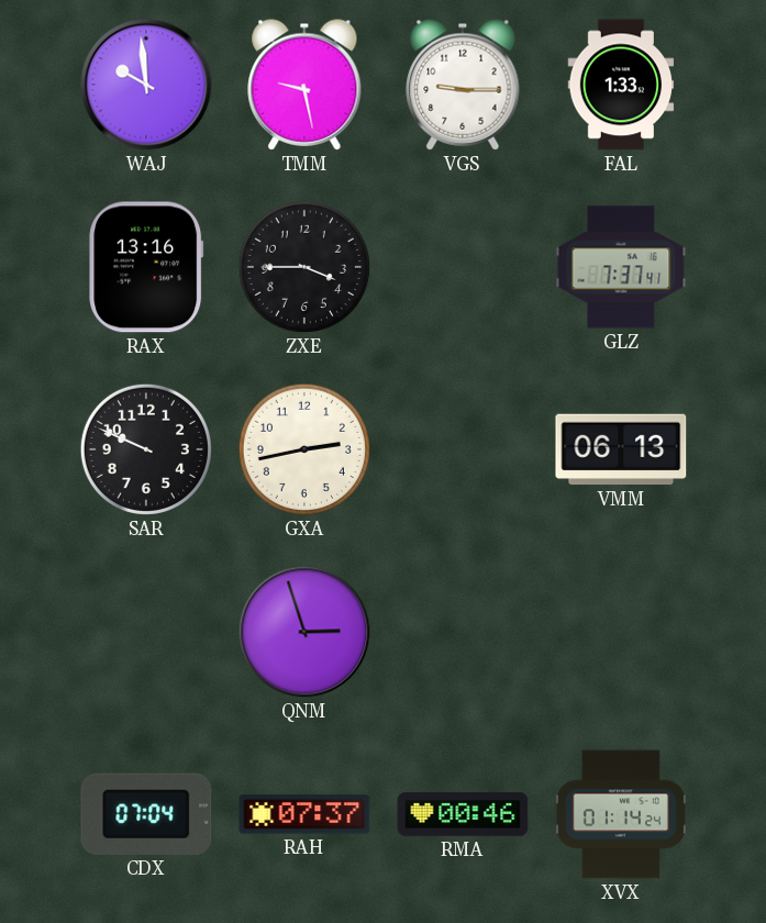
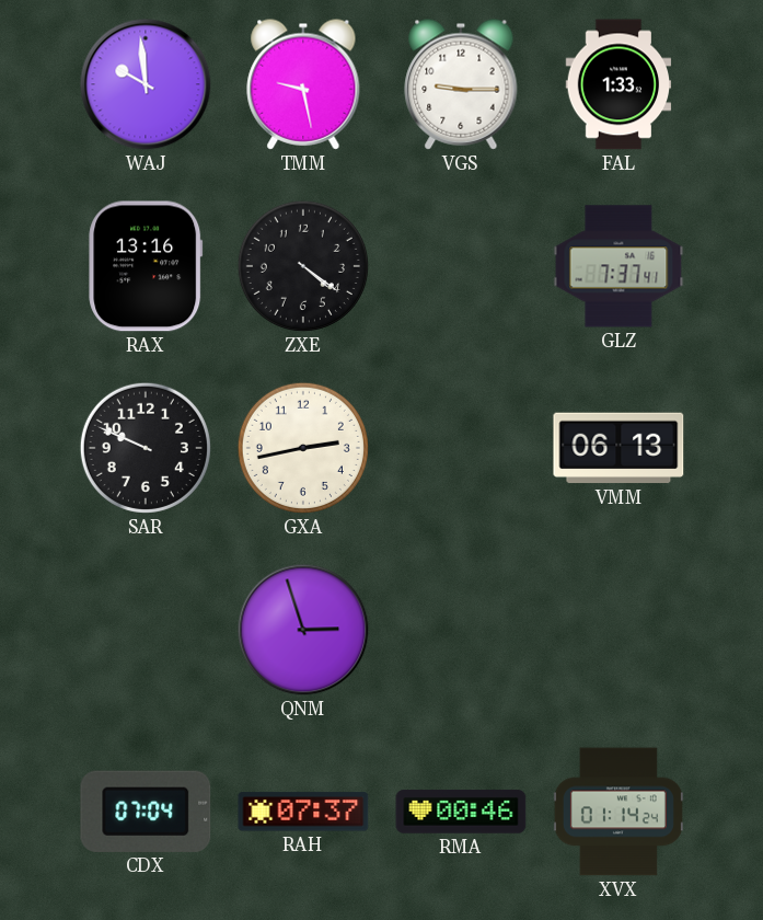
ZXE: 3:45 -> 4:21
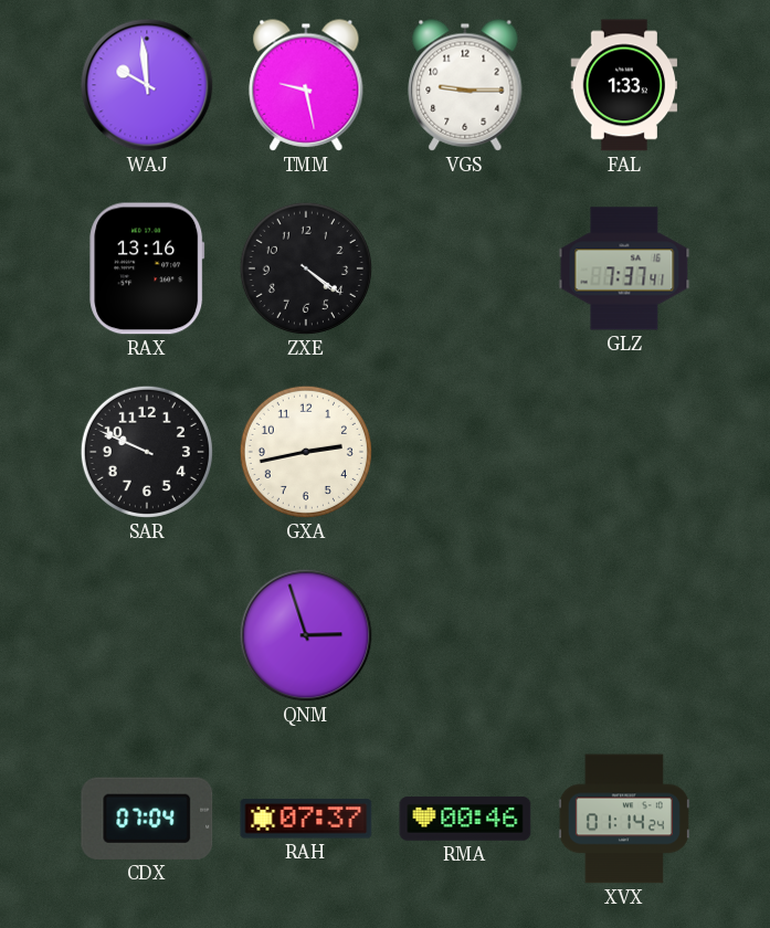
VMM: 06:13 -> none
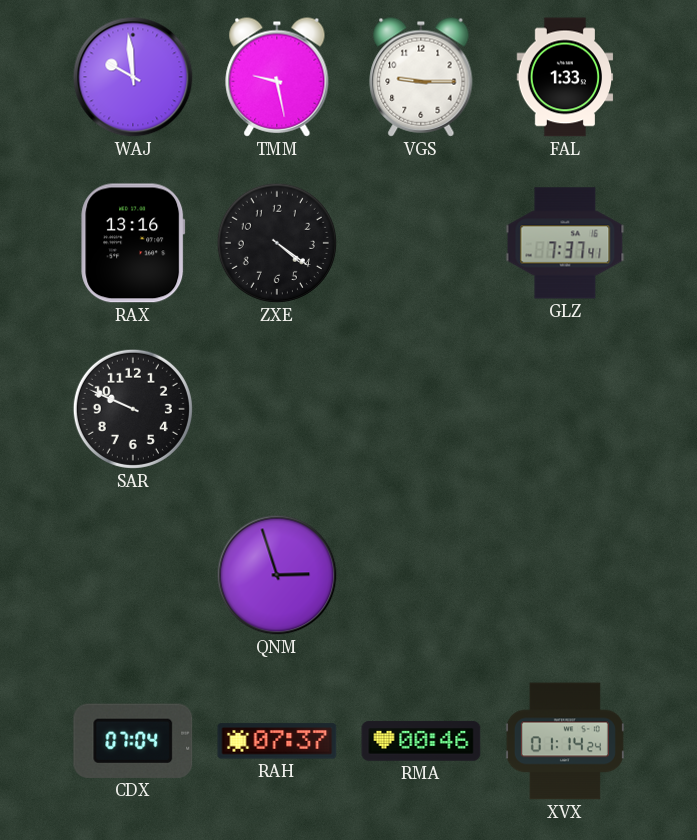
GXA: 2:43 -> none
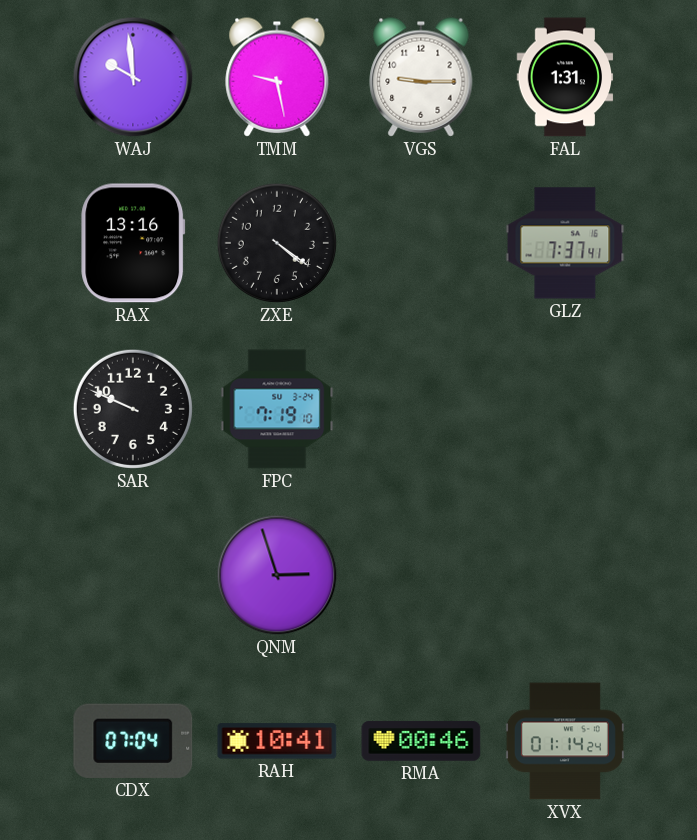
FAL: 1:33 -> 1:31
FPC: none -> 7:19
RAH: 07:37 -> 10:41
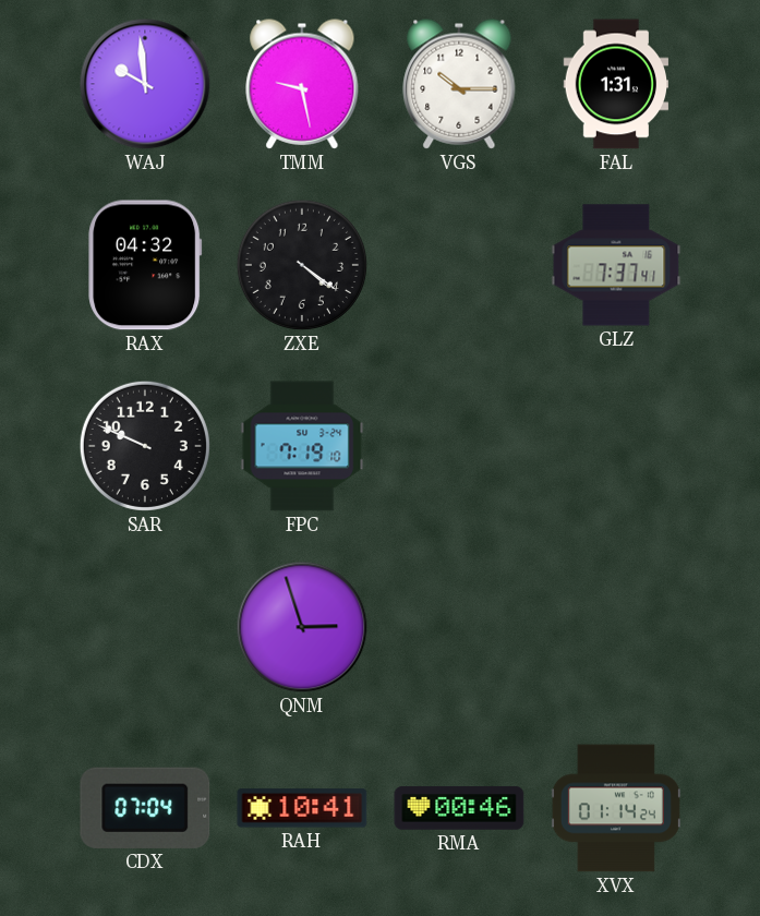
VGS: 9:15 -> 10:15
RAX: 13:16 -> 04:32
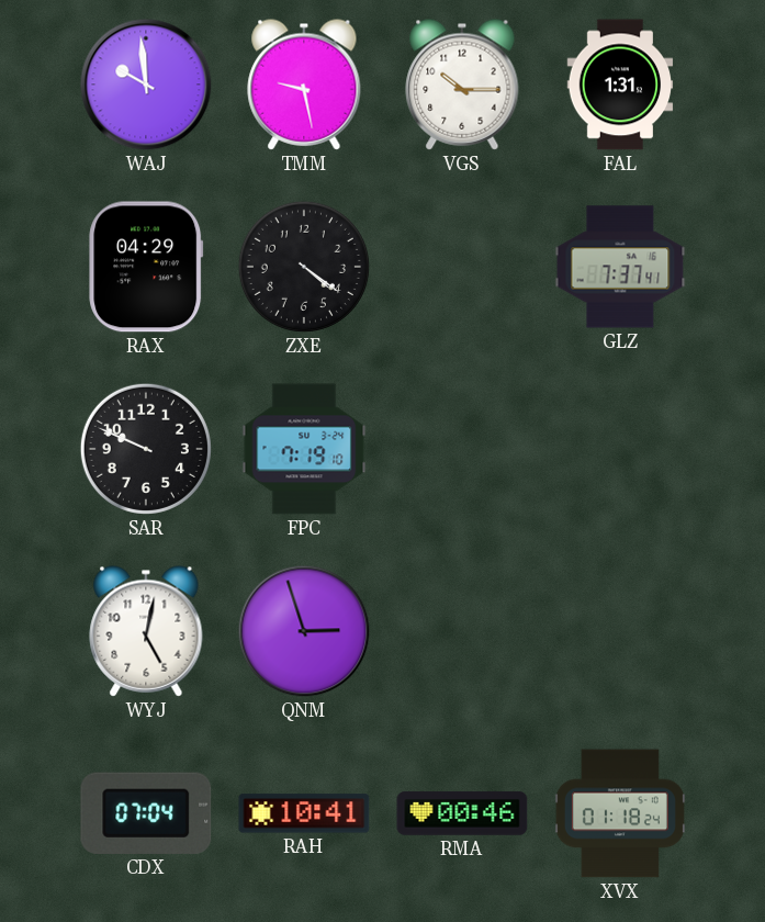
RAX: 04:32 -> 04:29
WYJ: none -> 5:02
XVX: 01:14 -> 01:18
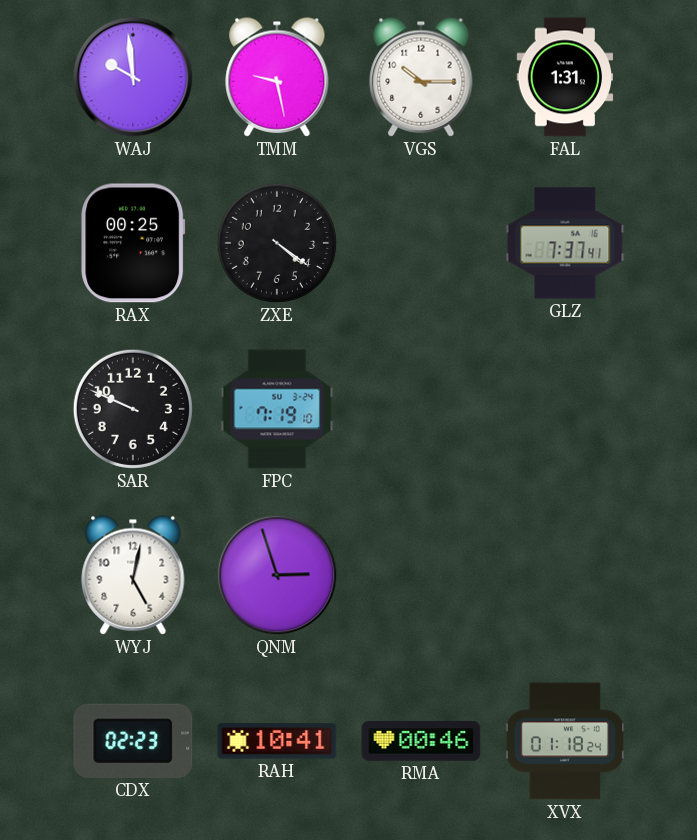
RAX: 04:29 -> 00:25
CDX: 07:04 -> 02:23
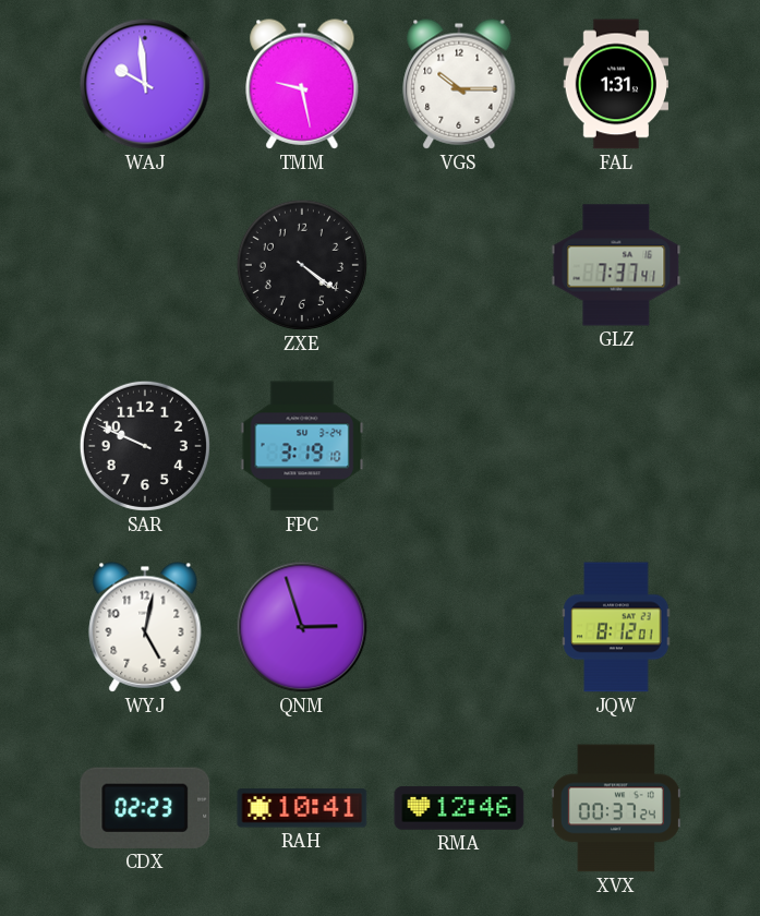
RAX: 00:25 -> none
FPC: 7:19 -> 3:19
JQW: none -> 8:12
RMA: 00:46 -> 12:46
XVX: 01:18 -> 00:37
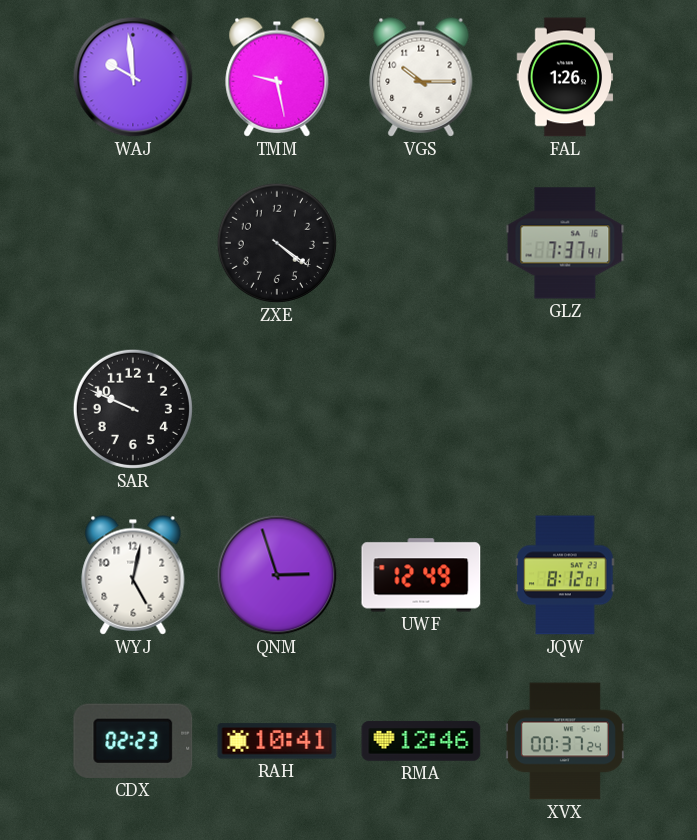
FAL: 1:31 -> 1:26
FPC: 3:19 -> none
UWF: none -> 12:49
